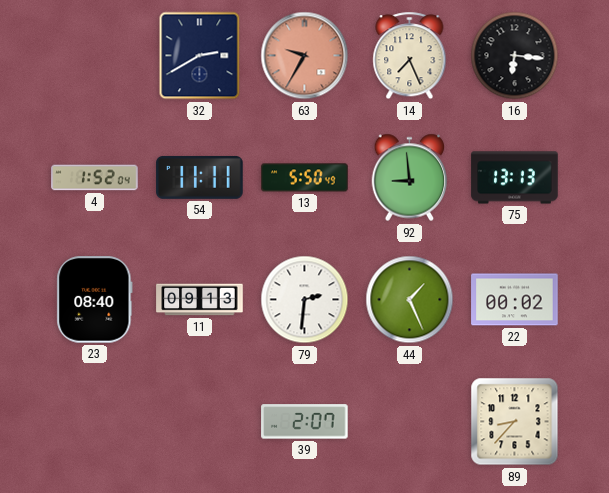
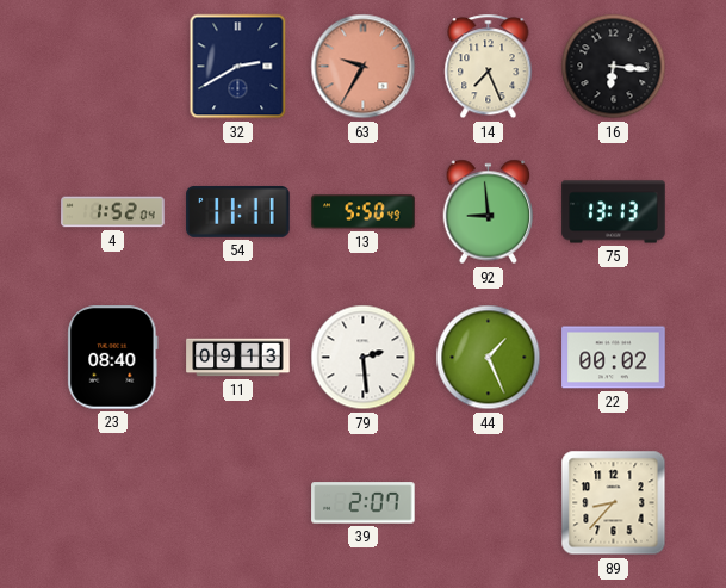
79: 2:31 -> 2:29
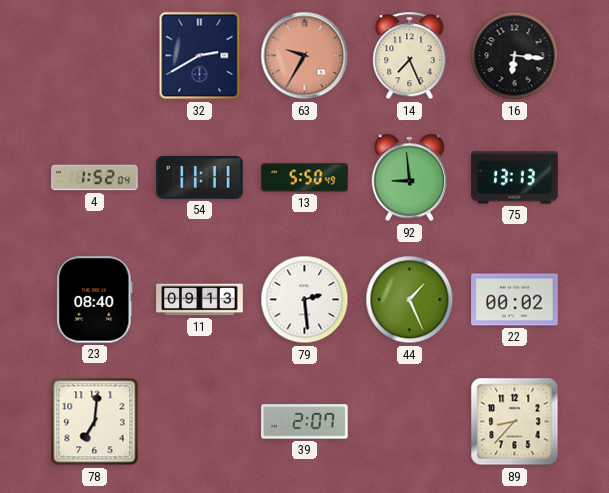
78: none -> 7:01
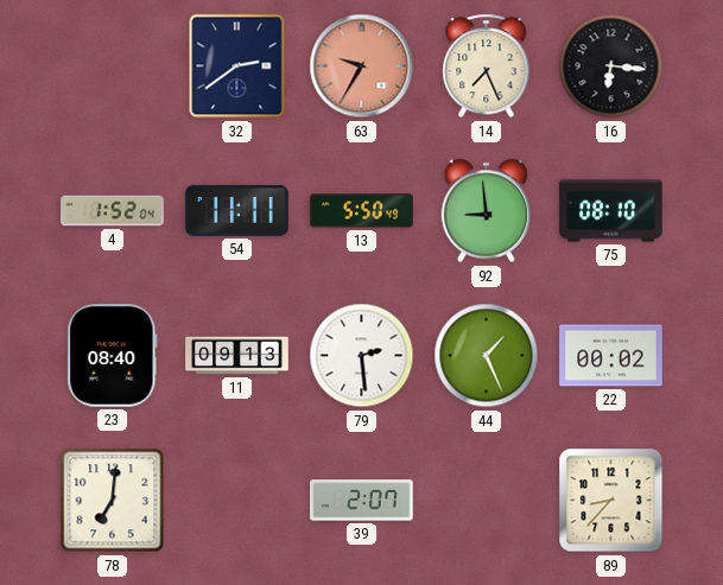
32: 2:40 -> 2:39
75: 13:13 -> 08:10
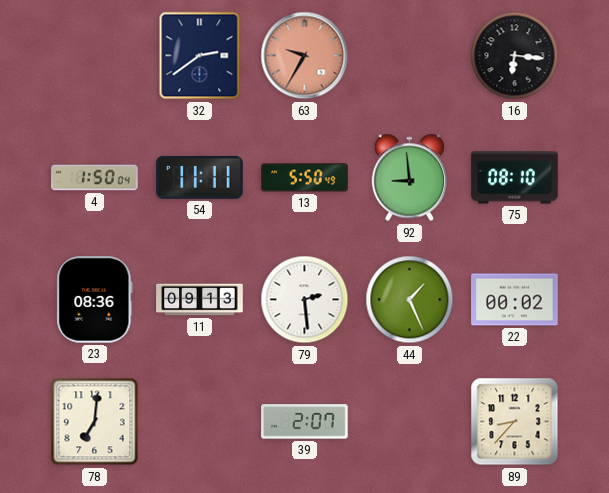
14: 7:26 -> none
4: 1:52 -> 1:50
23: 08:40 -> 08:36
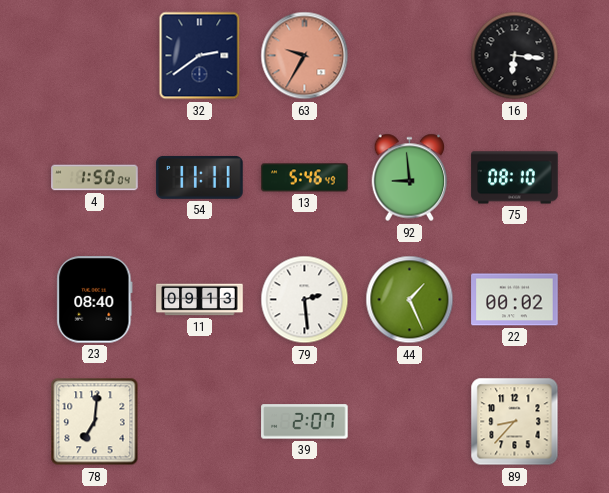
13: 5:50 -> 5:46
23: 08:36 -> 08:40
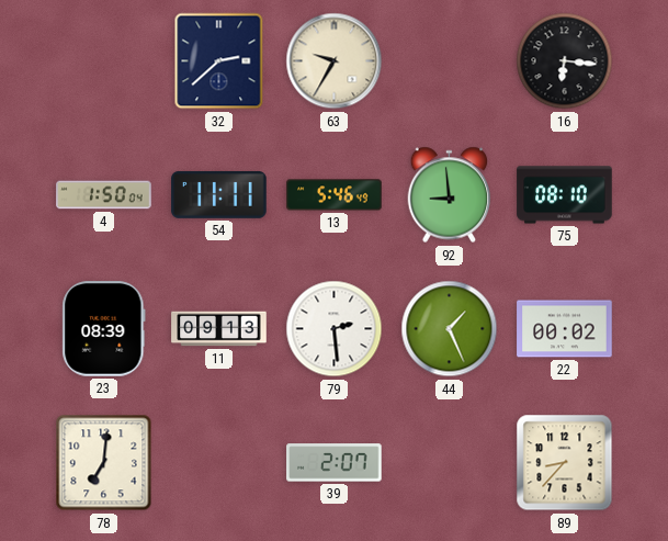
32: 2:39 -> 2:38
63 dial: salmon -> cream
23: 08:40 -> 08:39
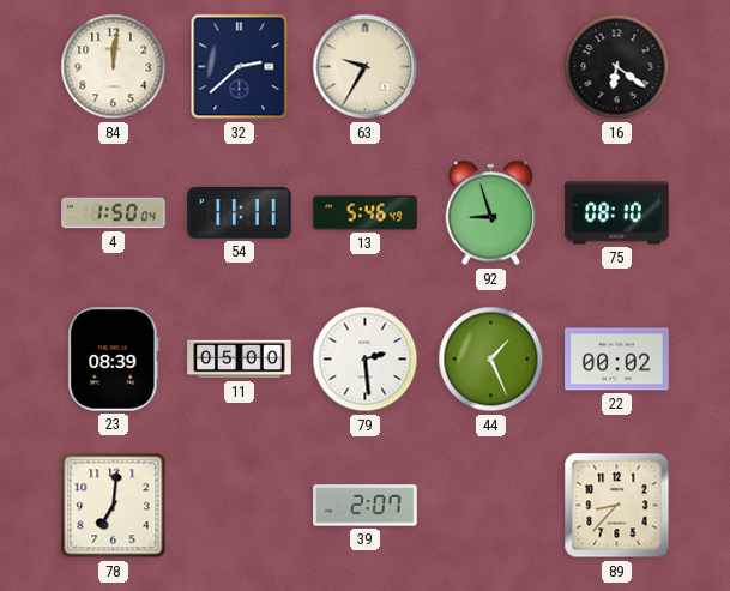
84: none -> 12:01
16: 6:16 -> 6:21
92: 8:59 -> 8:57
11: 09:13 -> 05:00
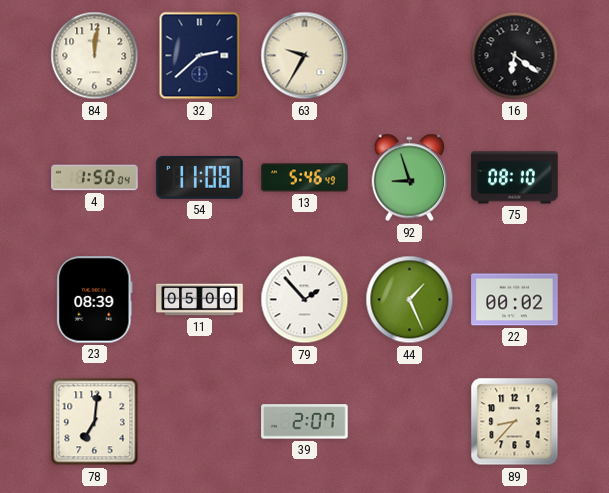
54: 11:11 -> 11:08
79: 2:29 -> 1:53
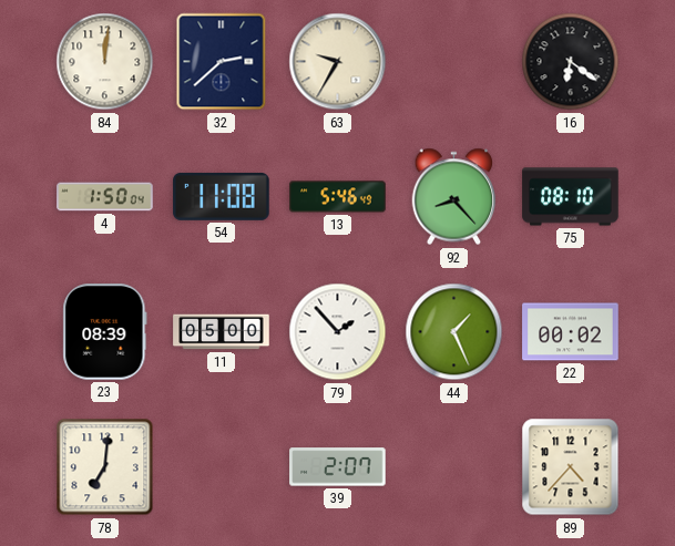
92: 8:57 -> 8:23
89: 8:37 -> 4:37
